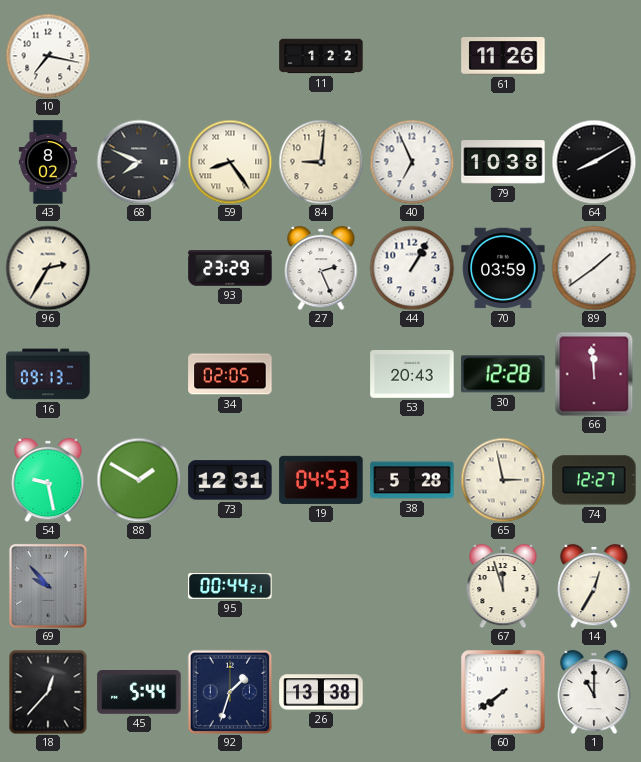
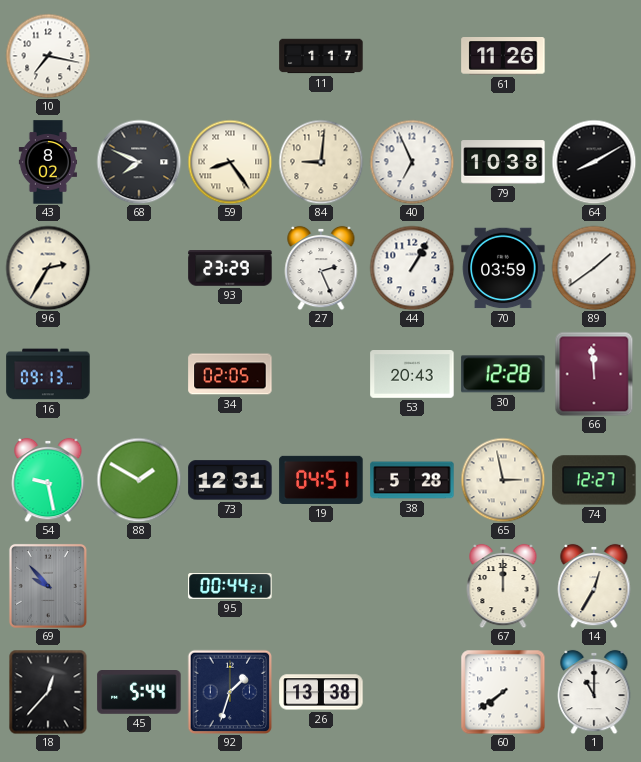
11: 1:22 -> 1:17
19: 04:53 -> 04:51
67: 11:57 -> 12:00
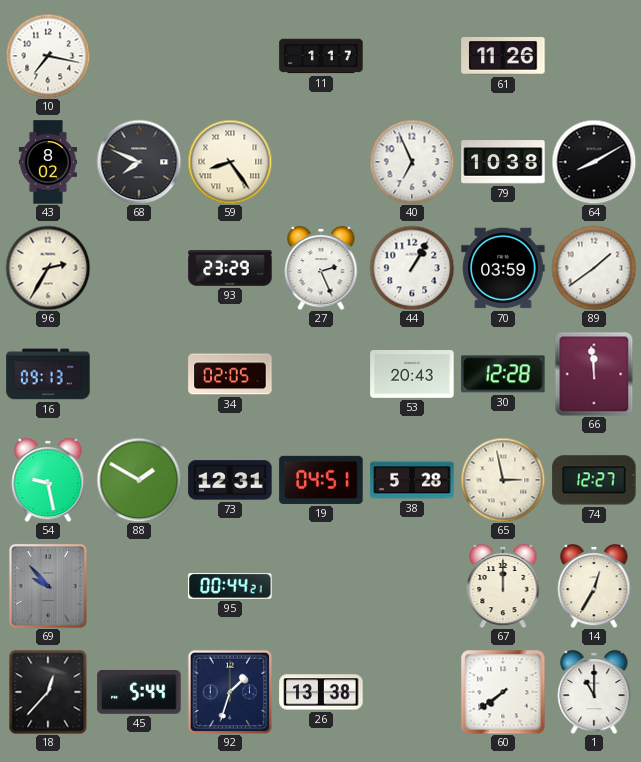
84: 9:01 -> none
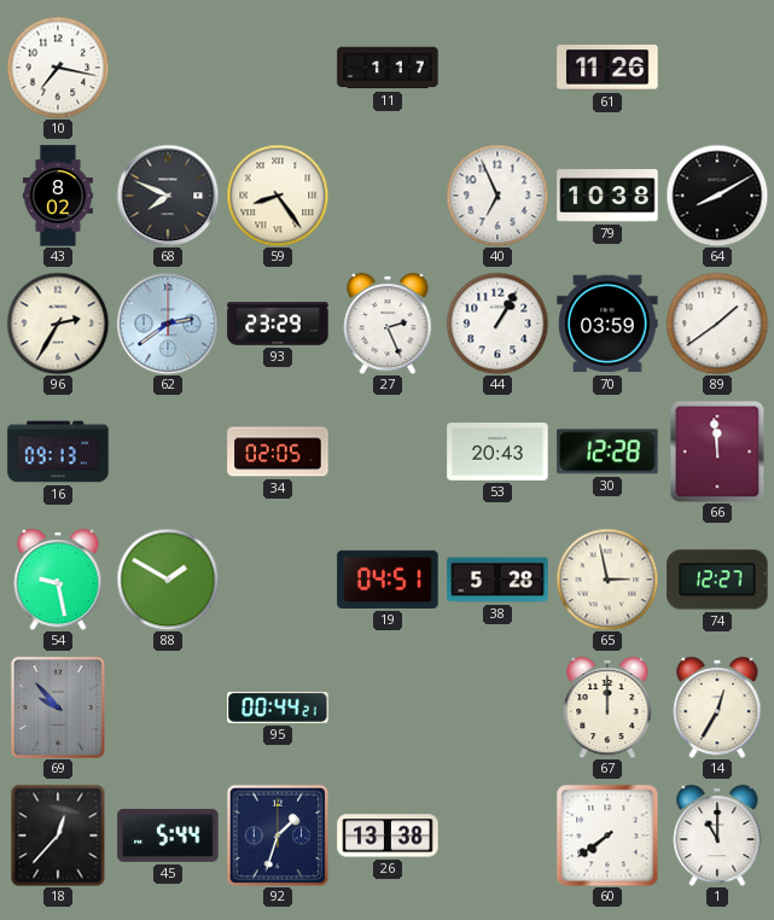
62: none -> 2:39
73: 12:31 -> none
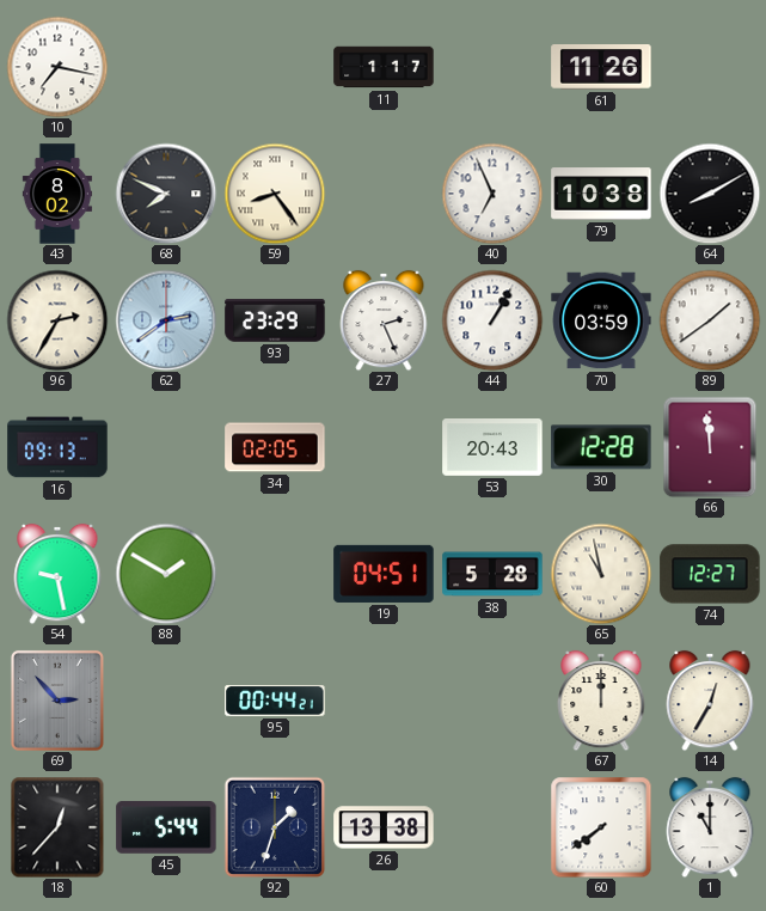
65: 2:58 -> 10:58
69: 9:53 -> 2:53
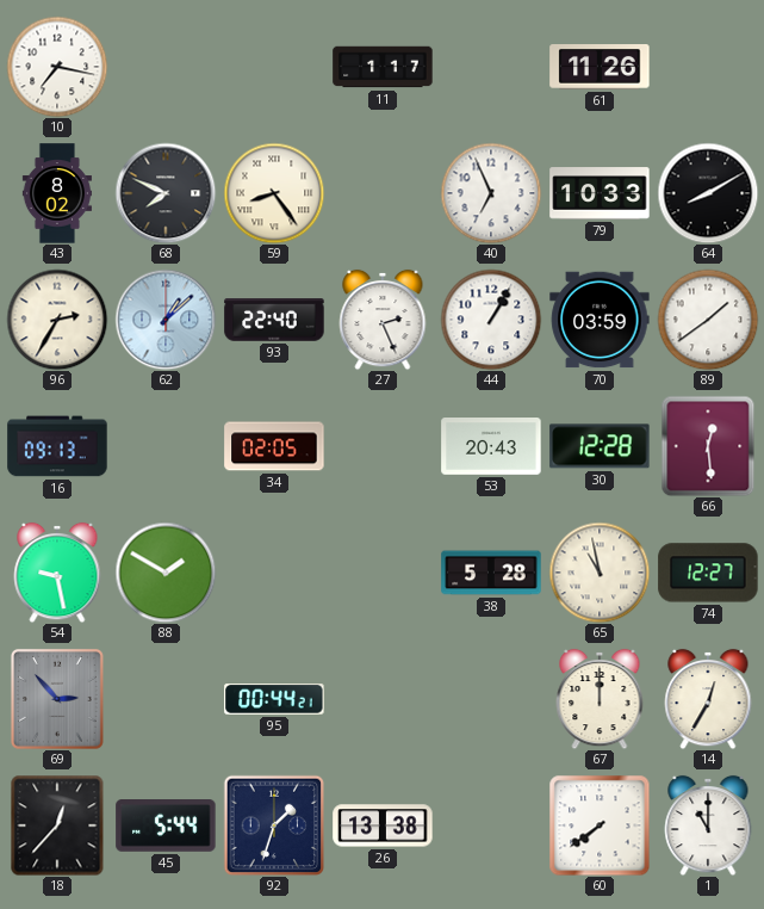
79: 10:38 -> 10:33
62: 2:39 -> 1:08
93: 23:29 -> 22:40
66: 11:59 -> 12:29
19: 04:51 -> none
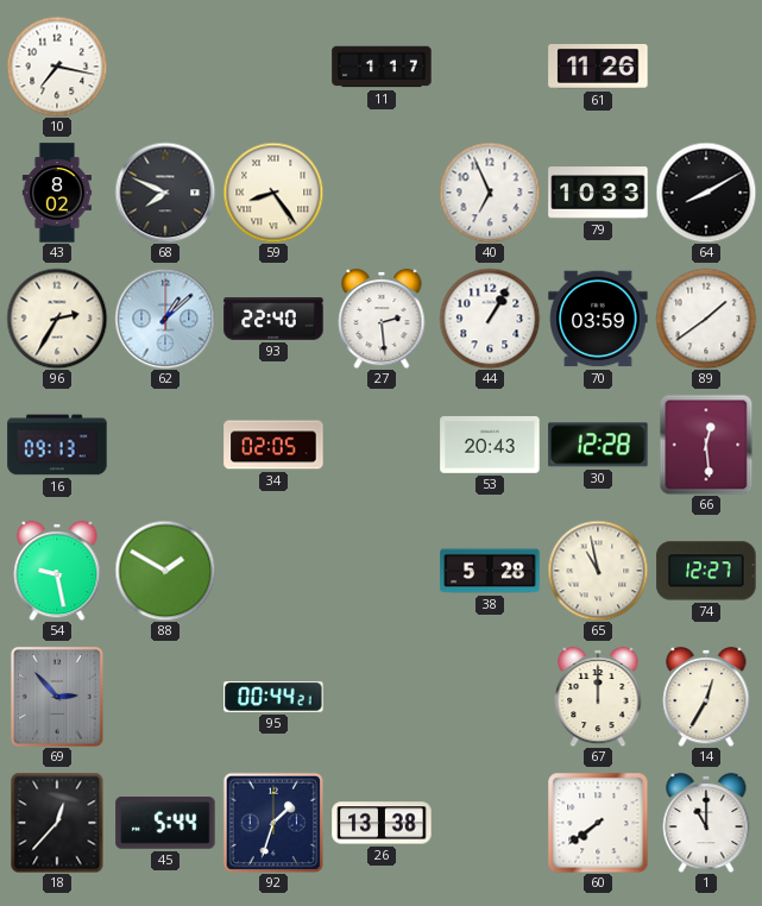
27: 2:26 -> 2:29
